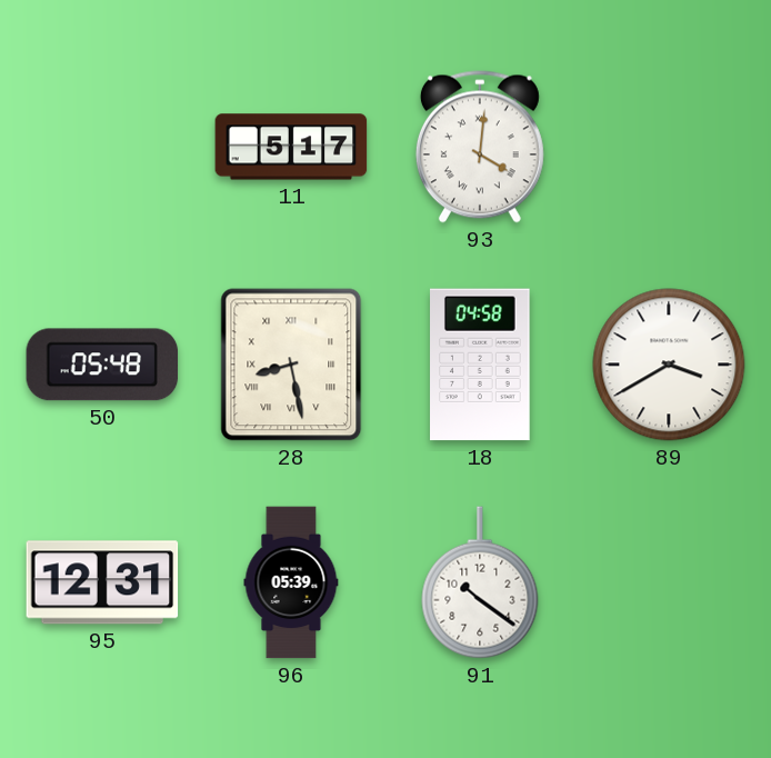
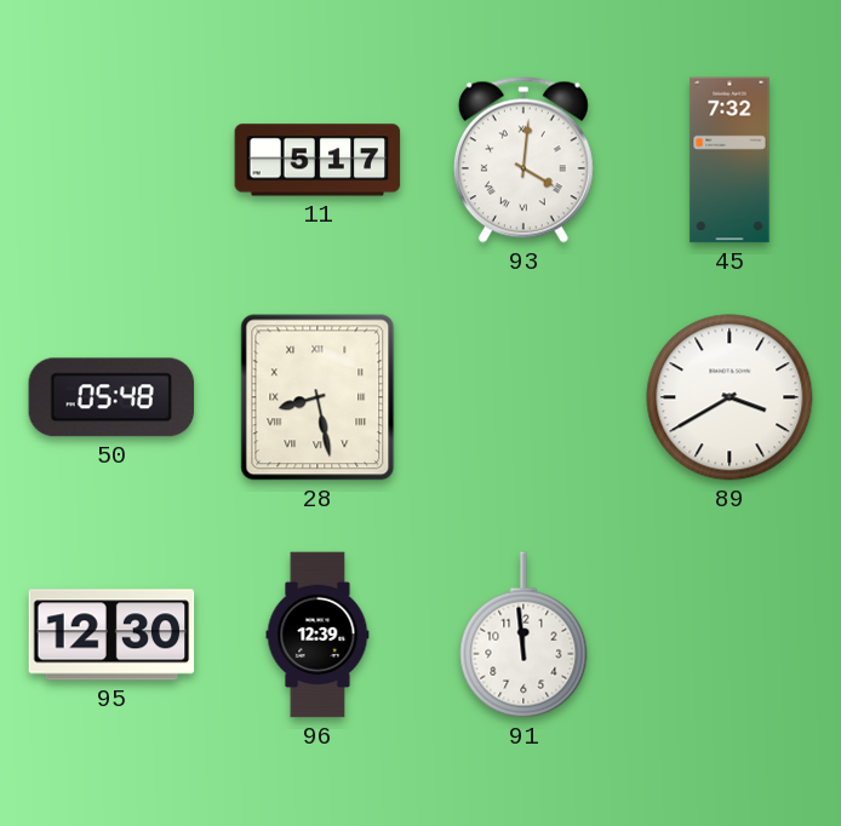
45: none -> 7:32
18: 04:58 -> none
95: 12:31 -> 12:30
96: 05:39 -> 12:39
91: 10:21 -> 11:59
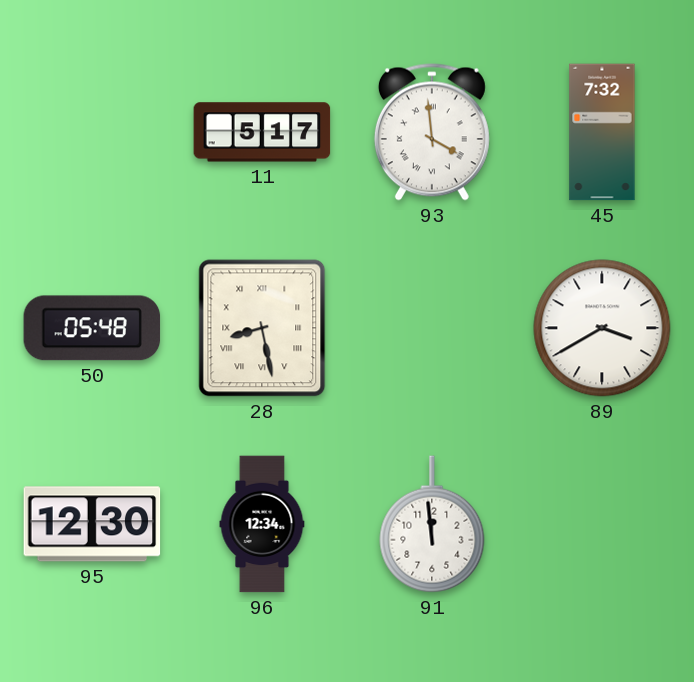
93: 4:01 -> 3:59
96: 12:39 -> 12:34
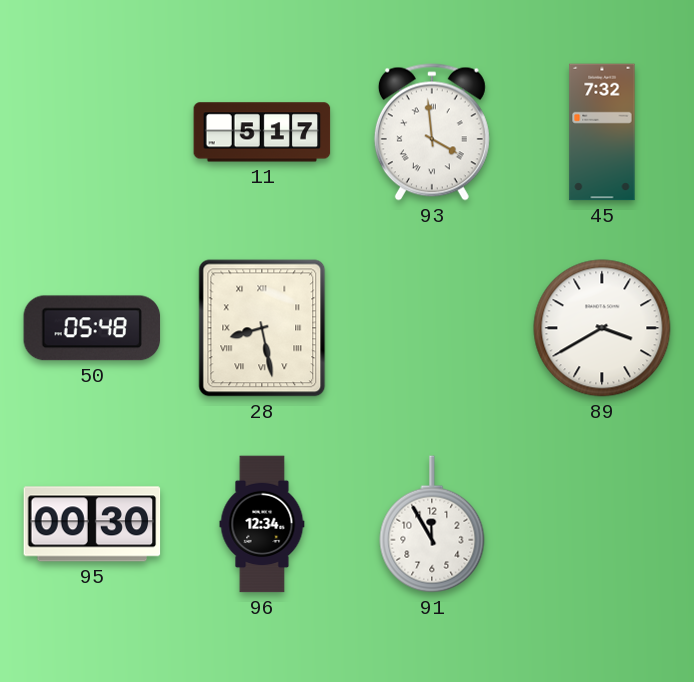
95: 12:30 -> 00:30
91: 11:59 -> 11:55
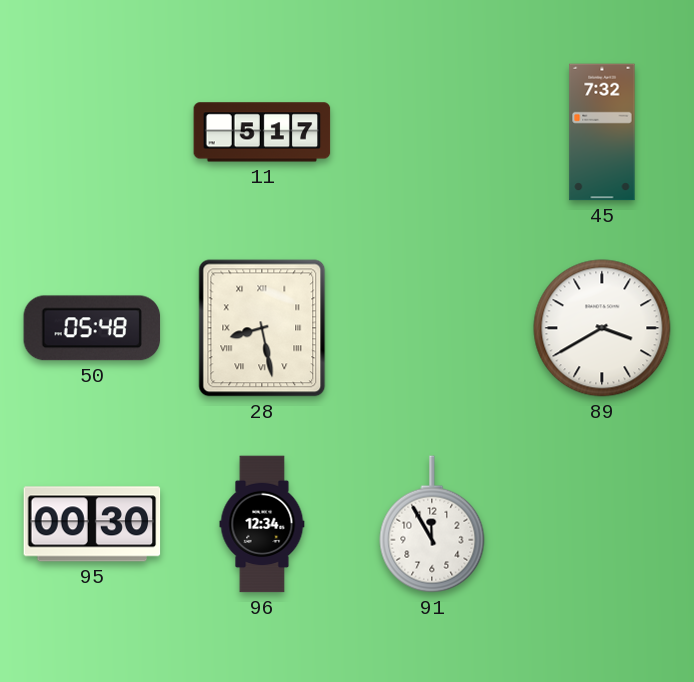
93: 3:59 -> none
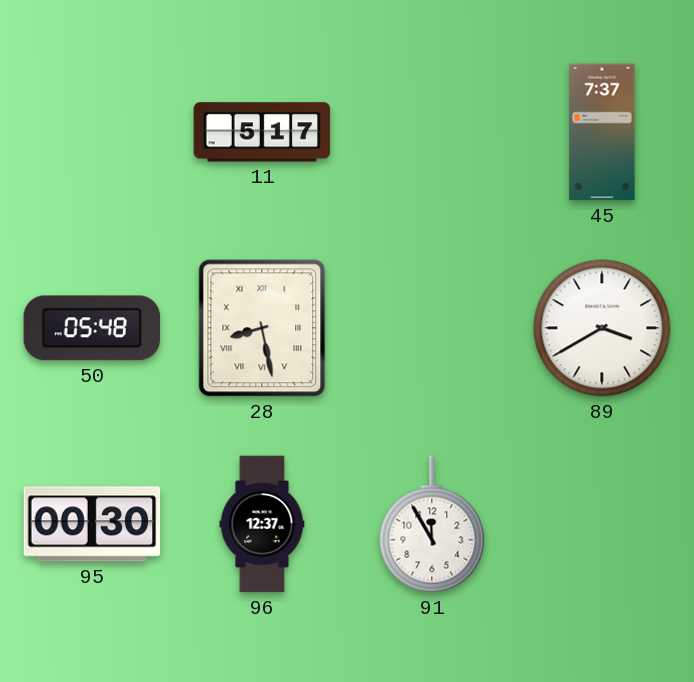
45: 7:32 -> 7:37
96: 12:34 -> 12:37
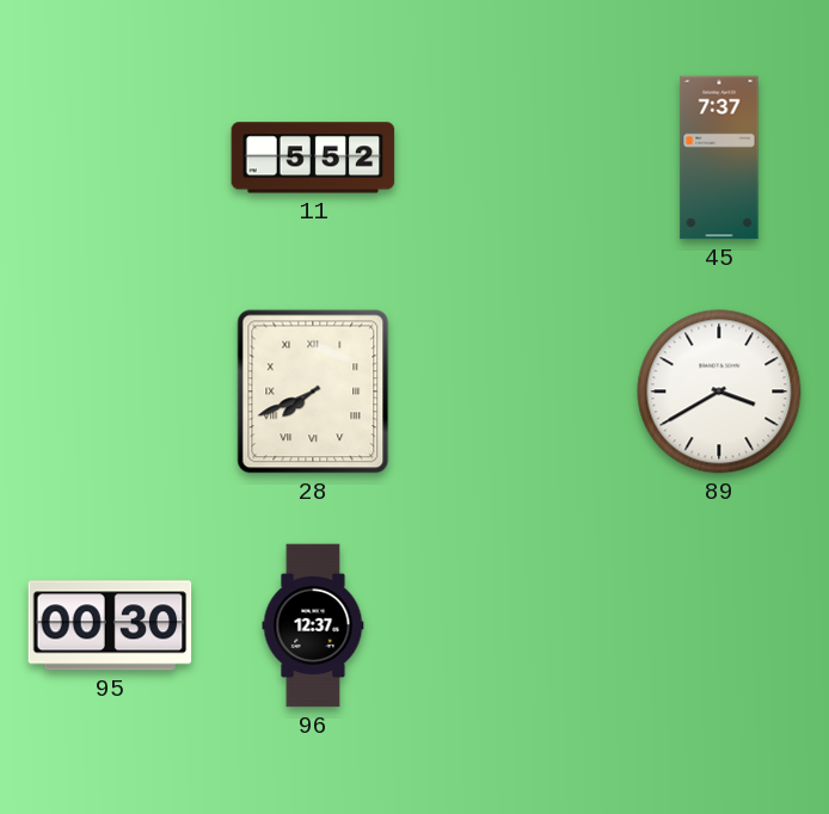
11: 5:17 -> 5:52
50: 05:48 -> none
28: 8:28 -> 7:41
91: 11:55 -> none
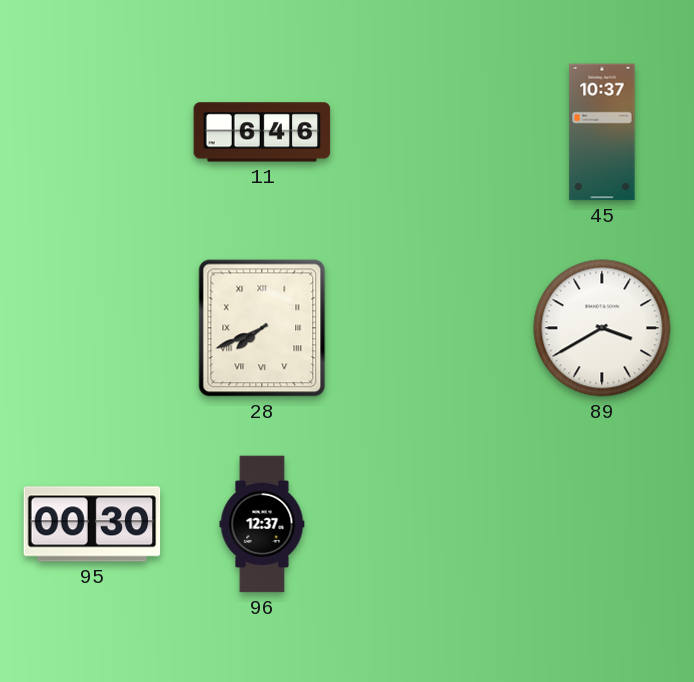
11: 5:52 -> 6:46
45: 7:37 -> 10:37
